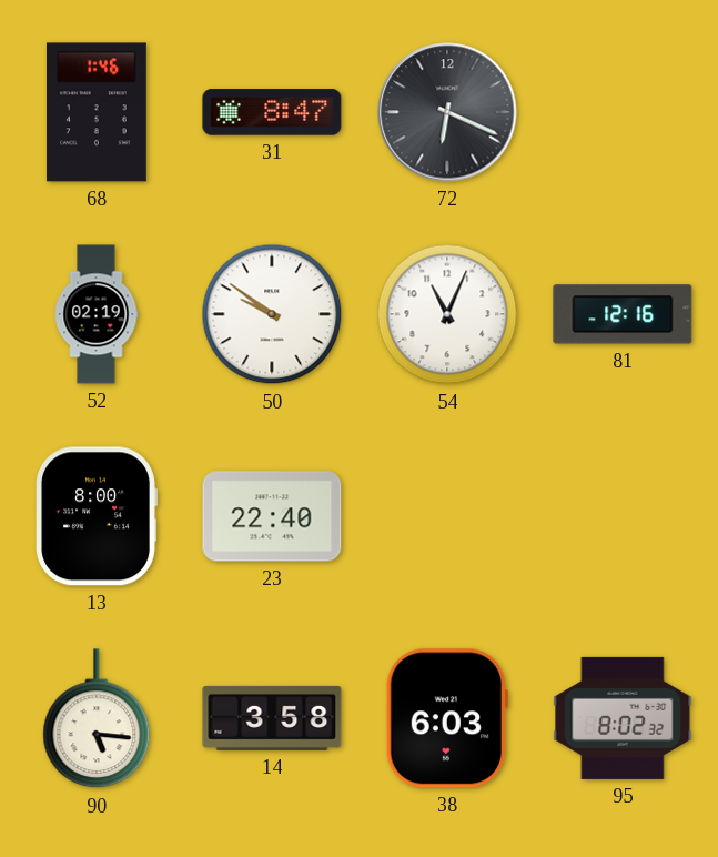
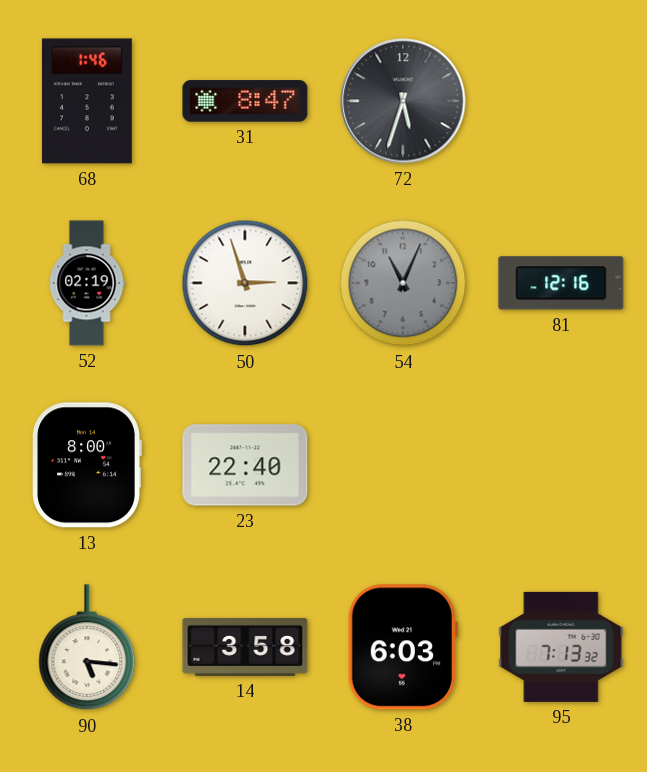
72: 6:19 -> 5:33
50: 9:51 -> 2:57
54 dial: white -> grey
95: 8:02 -> 7:13
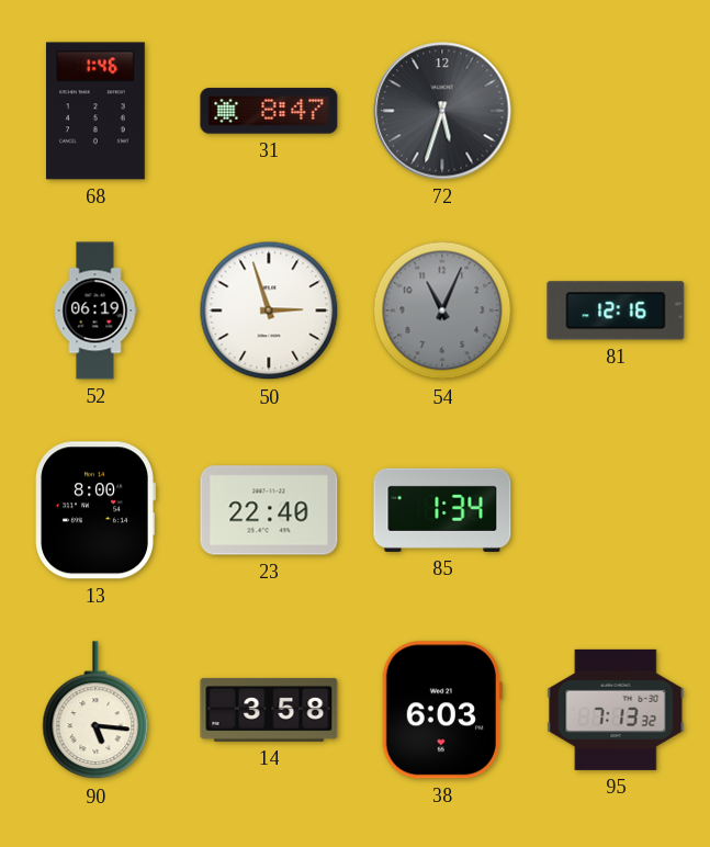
52: 02:19 -> 06:19
85: none -> 1:34
